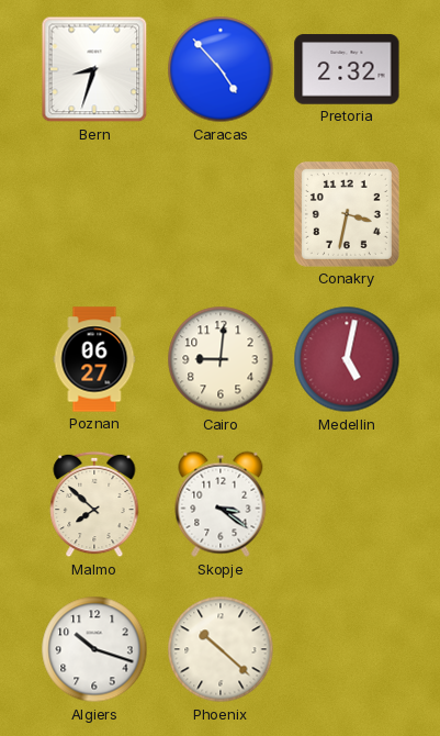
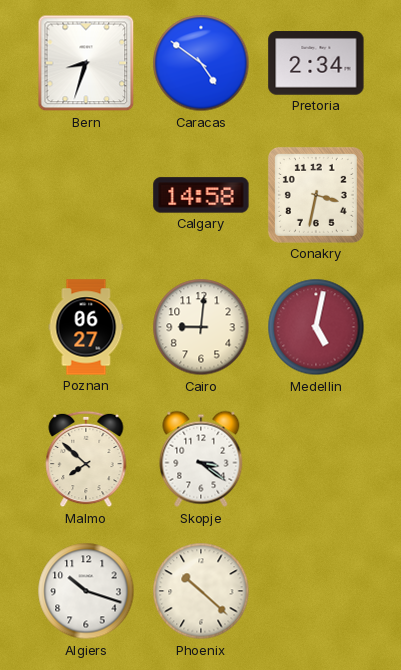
Caracas: 4:53 -> 4:51
Pretoria: 2:32 -> 2:34
Calgary: none -> 14:58
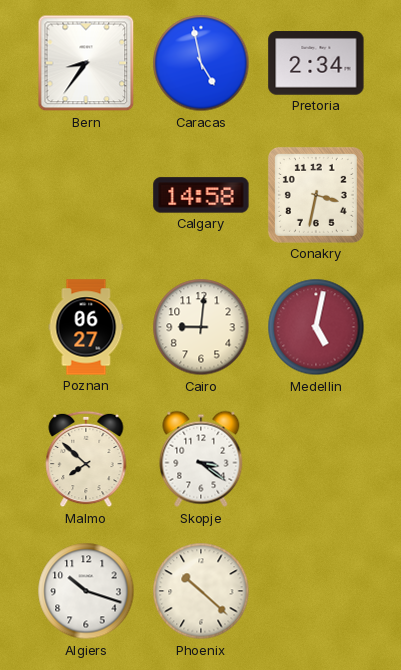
Bern: 8:33 -> 8:36
Caracas: 4:51 -> 4:58
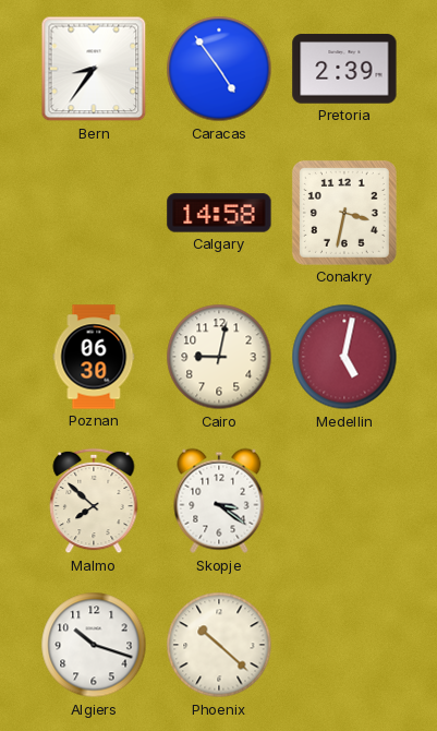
Caracas: 4:58 -> 4:54
Pretoria: 2:34 -> 2:39
Poznan: 06:27 -> 06:30
Cairo: 9:01 -> 9:02
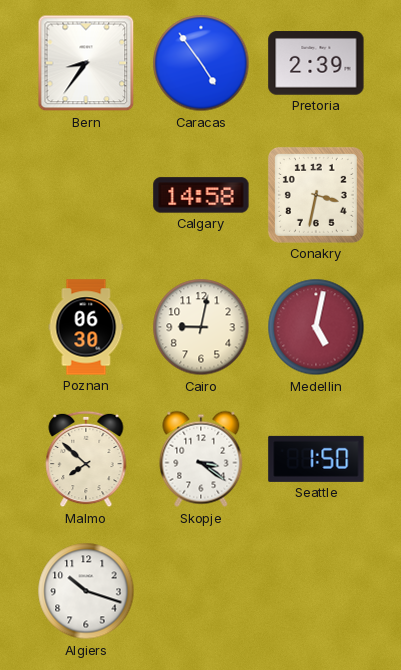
Seattle: none -> 1:50
Phoenix: 10:22 -> none
